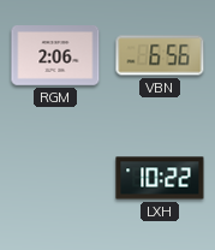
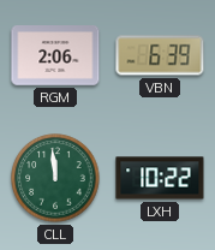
VBN: 6:56 -> 6:39
CLL: none -> 11:59
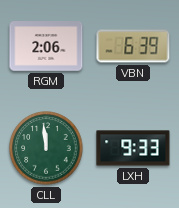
LXH: 10:22 -> 9:33
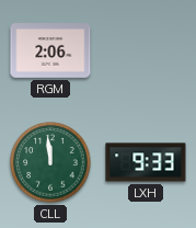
VBN: 6:39 -> none
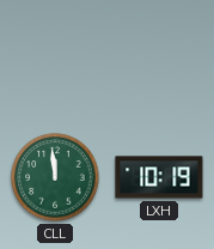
RGM: 2:06 -> none
LXH: 9:33 -> 10:19
